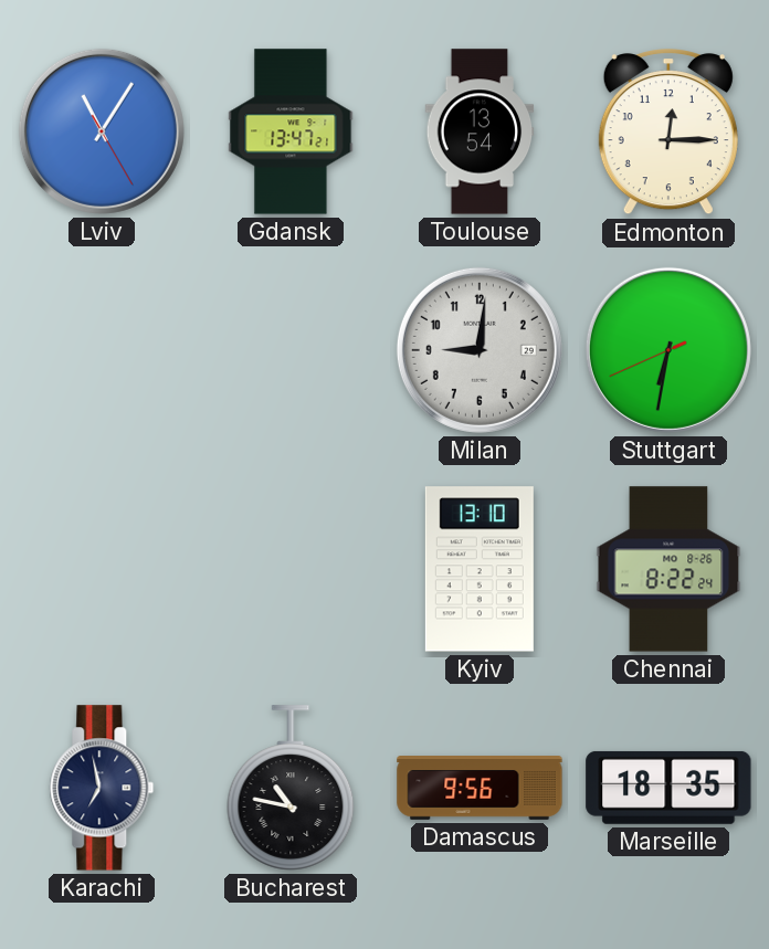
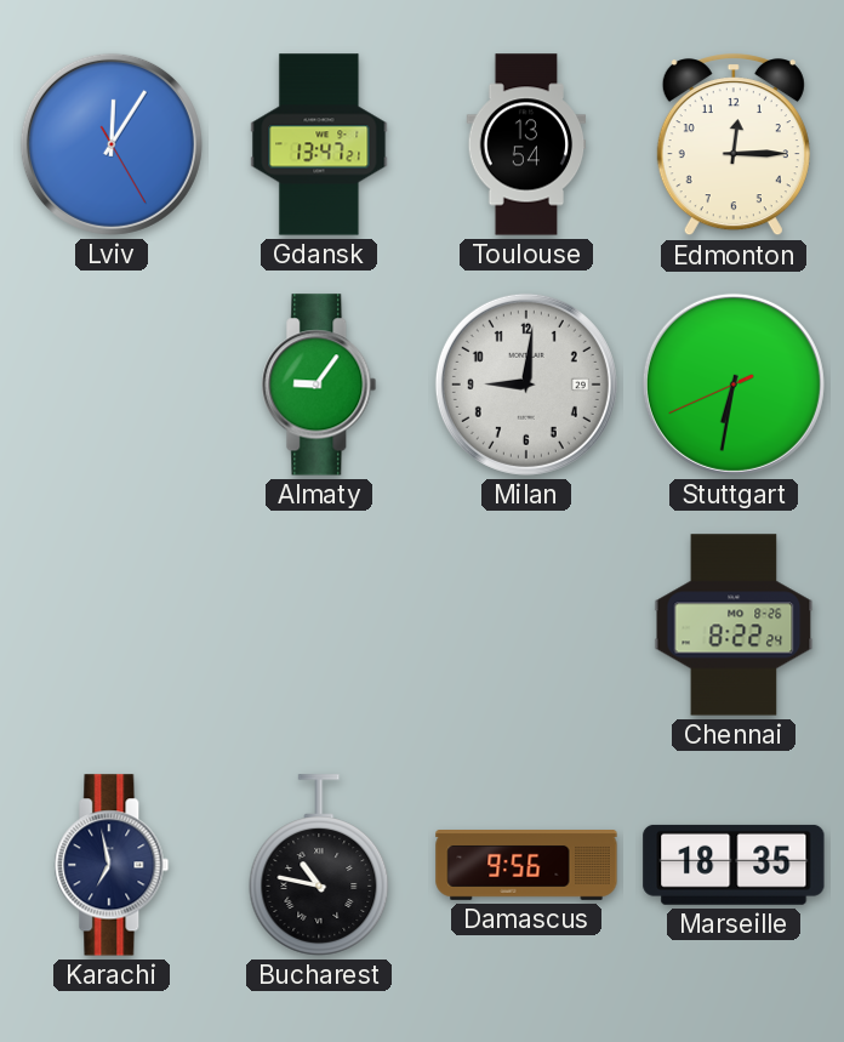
Lviv: 11:05 -> 12:05
Almaty: none -> 9:06
Kyiv: 13:10 -> none
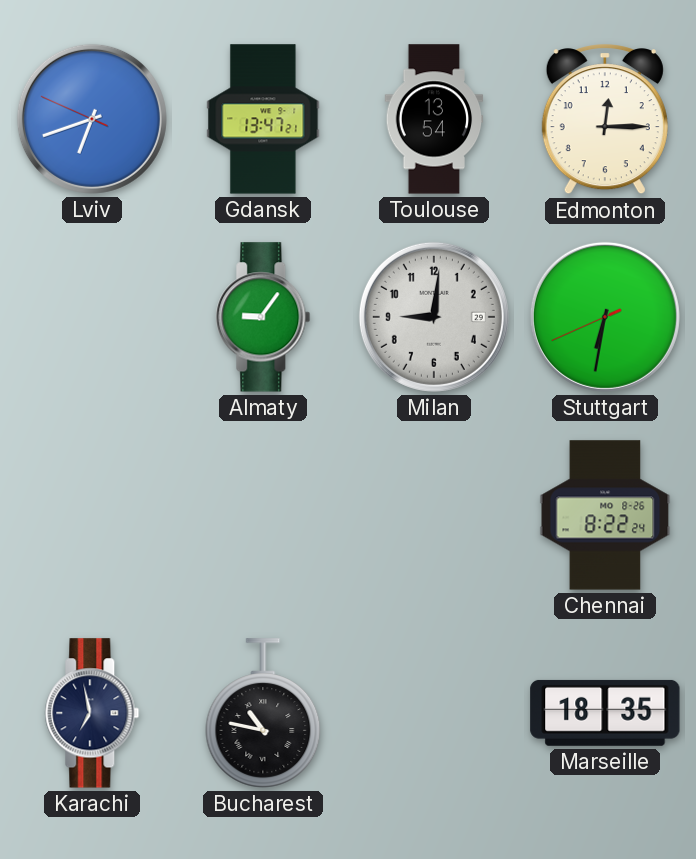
Lviv: 12:05 -> 6:41
Damascus: 9:56 -> none
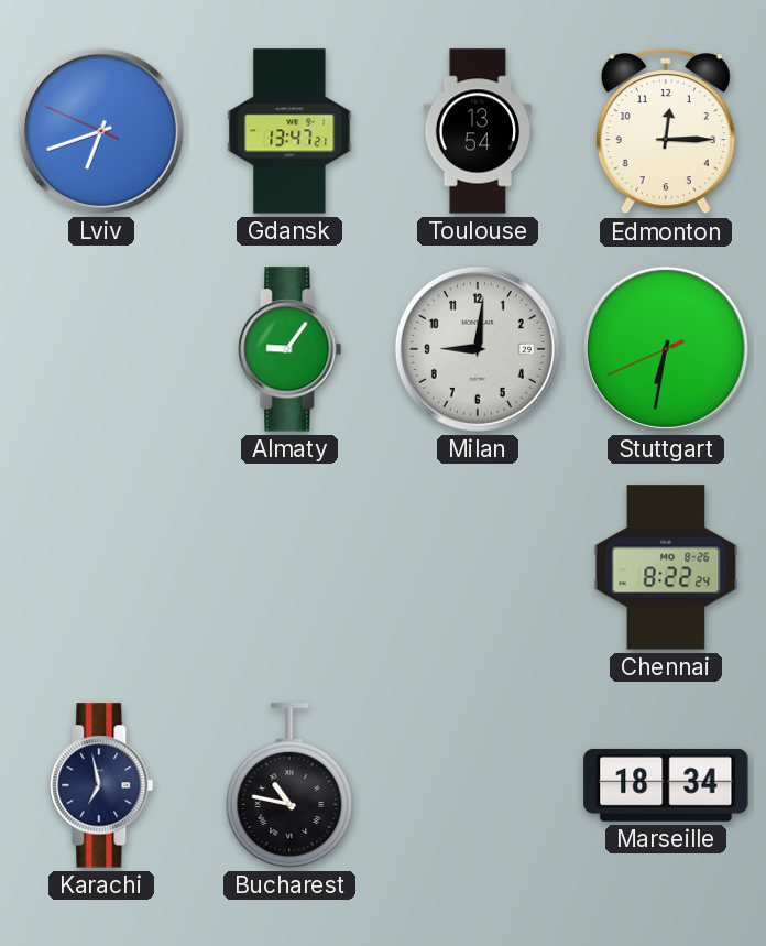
Marseille: 18:35 -> 18:34
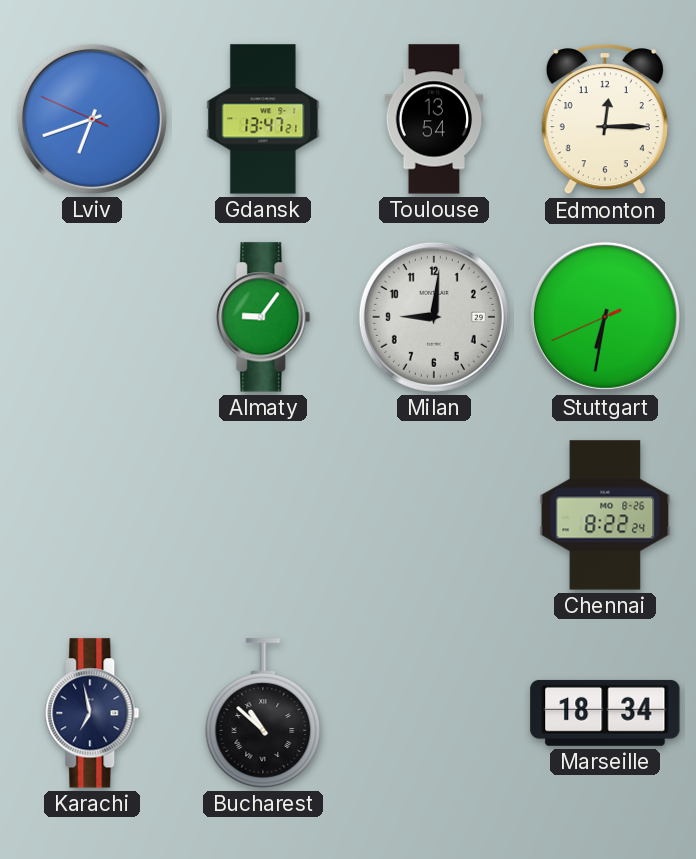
Bucharest: 10:47 -> 10:52
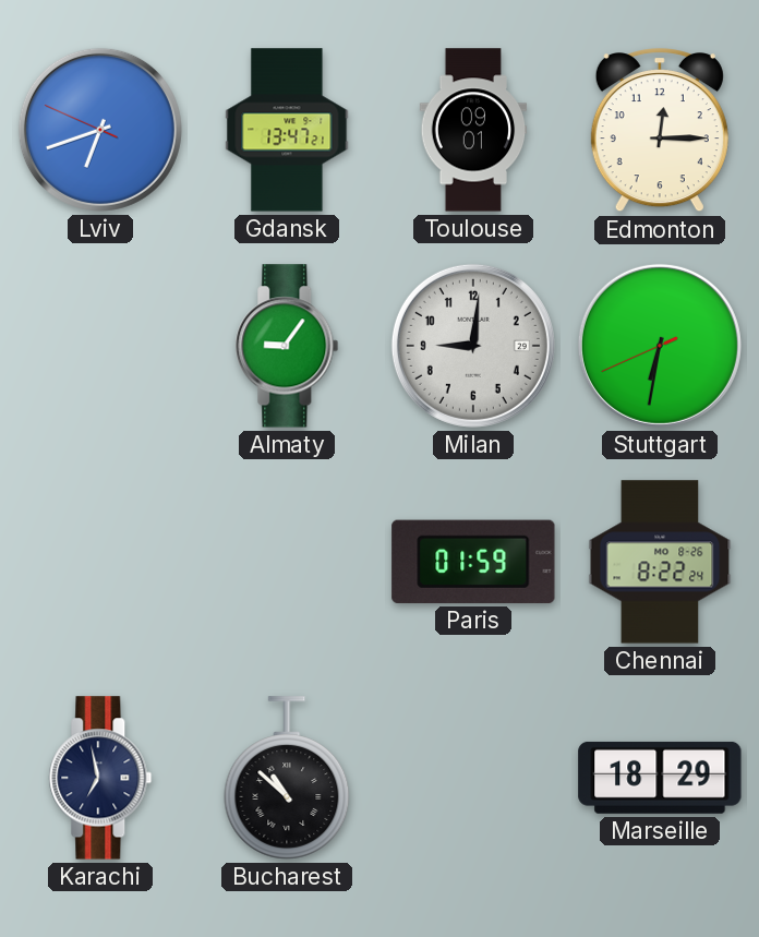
Toulouse: 13:54 -> 09:01
Paris: none -> 01:59
Marseille: 18:34 -> 18:29
